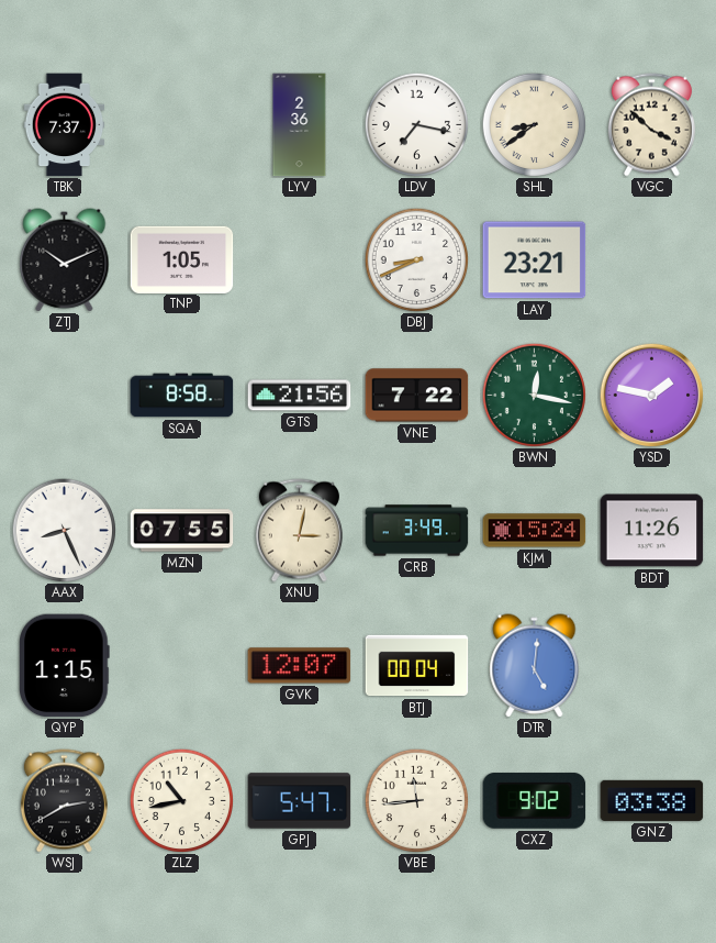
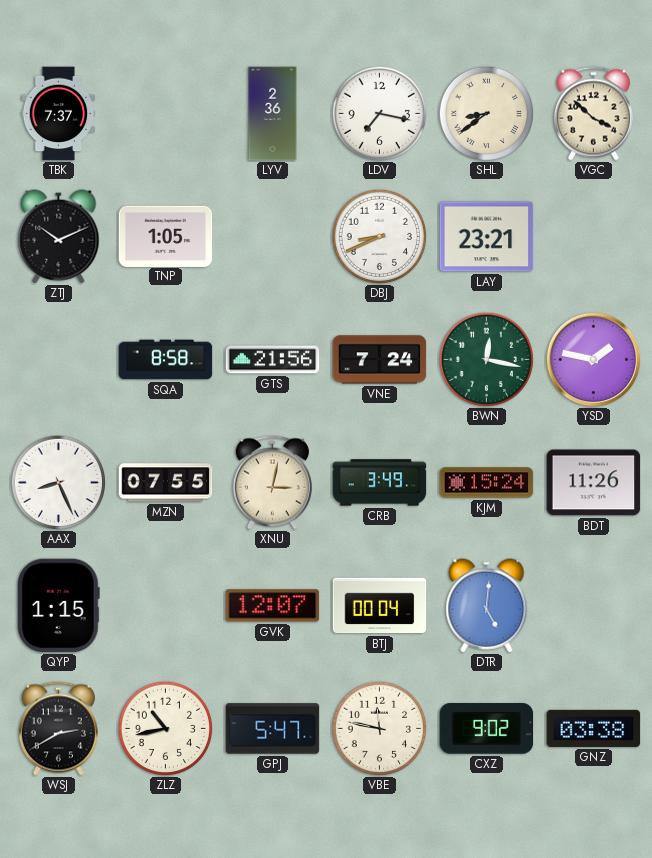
VNE: 7:22 -> 7:24
VBE: 11:44 -> 11:47
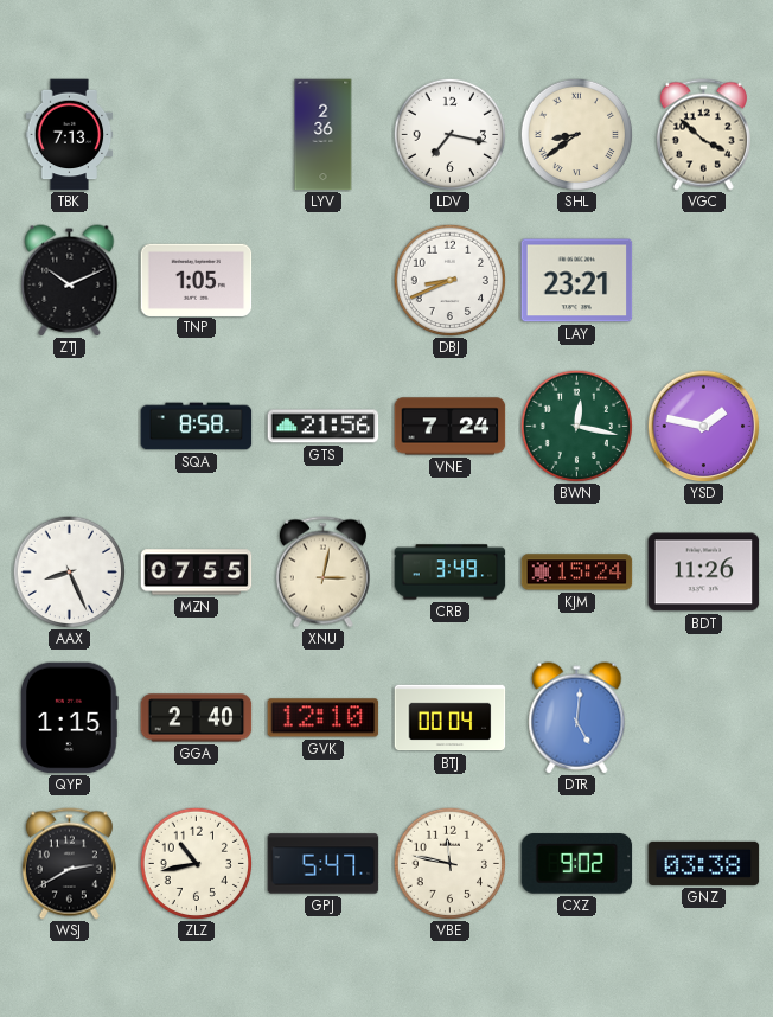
TBK: 7:37 -> 7:13
GGA: none -> 2:40
GVK: 12:07 -> 12:10
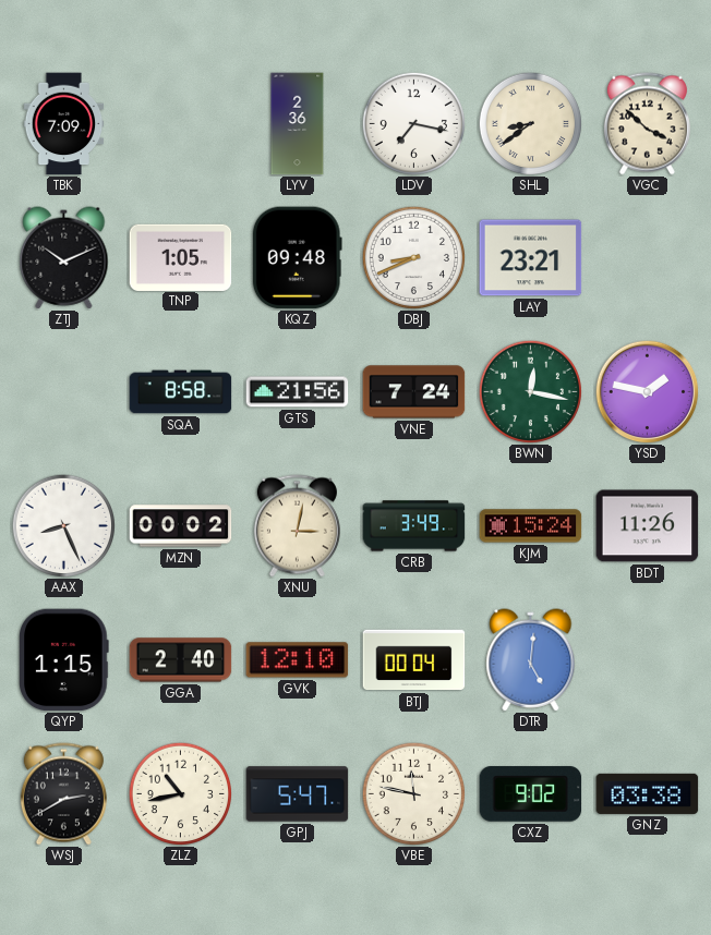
TBK: 7:13 -> 7:09
KQZ: none -> 09:48
MZN: 07:55 -> 00:02
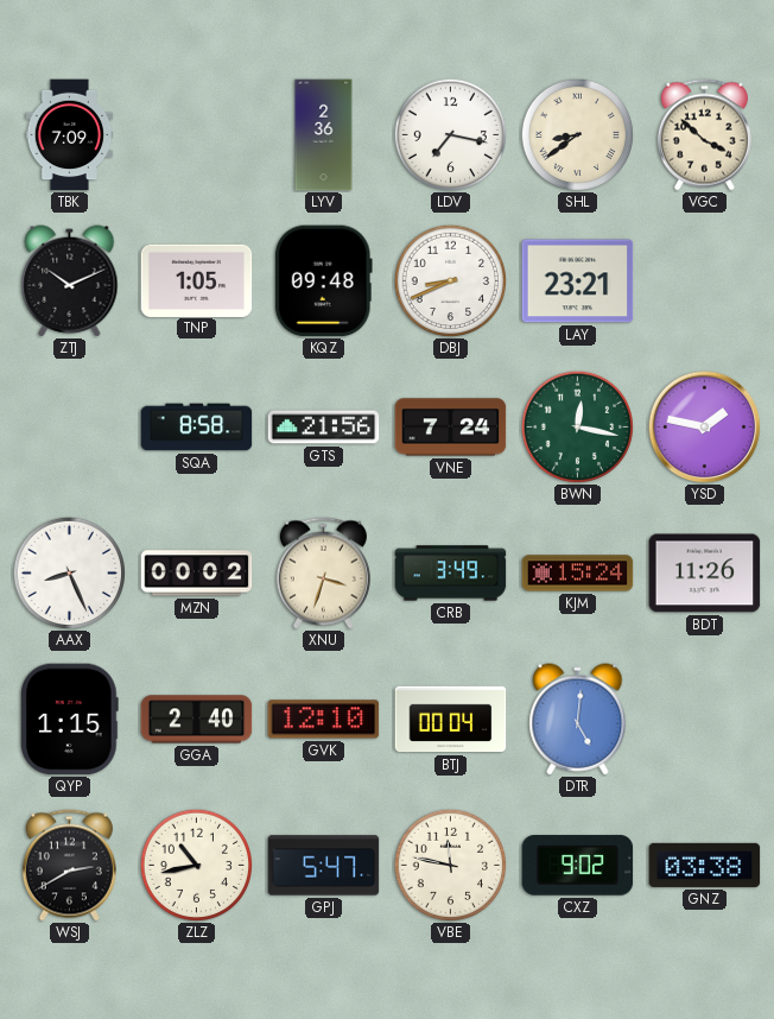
XNU: 3:02 -> 3:33
